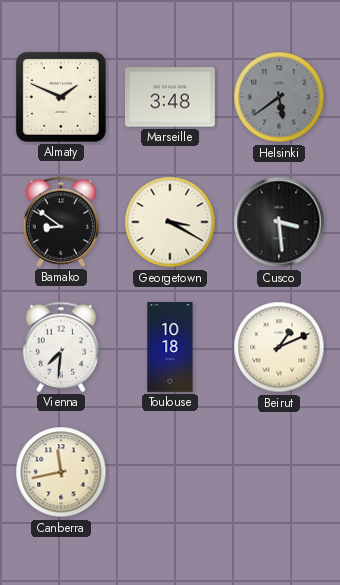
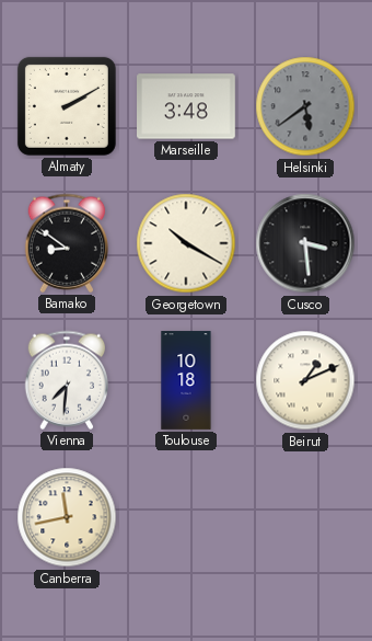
Almaty: 1:49 -> 2:10
Georgetown: 3:20 -> 10:20
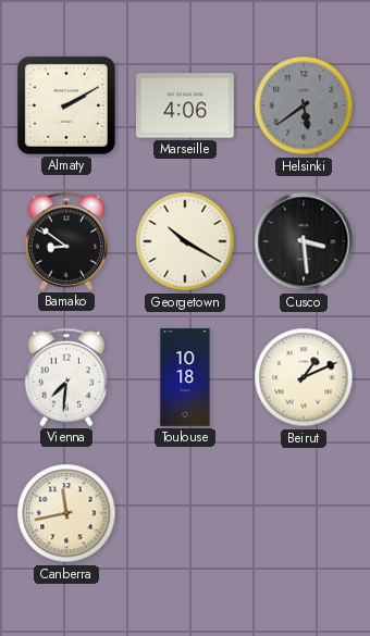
Marseille: 3:48 -> 4:06
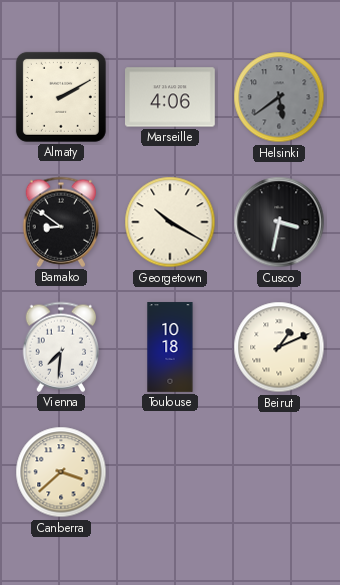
Cusco: 3:29 -> 3:32
Canberra: 11:43 -> 3:38
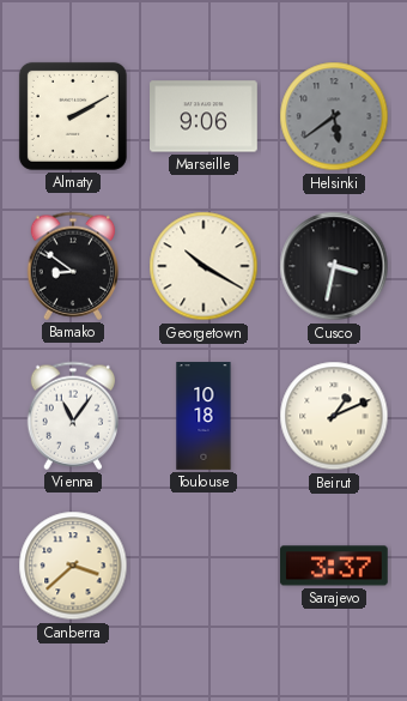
Marseille: 4:06 -> 9:06
Vienna: 7:31 -> 11:06
Sarajevo: none -> 3:37
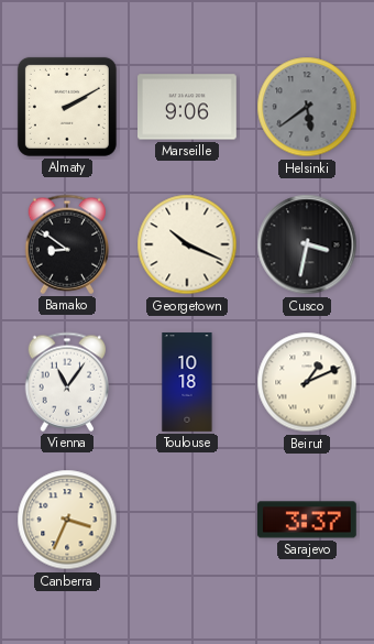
Georgetown: 10:20 -> 10:19
Canberra: 3:38 -> 3:34
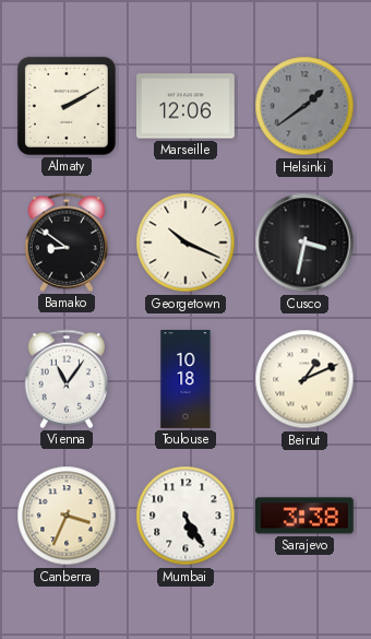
Marseille: 9:06 -> 12:06
Helsinki: 5:39 -> 1:39
Mumbai: none -> 5:25
Sarajevo: 3:37 -> 3:38
